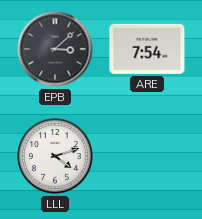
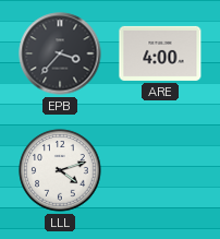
EPB: 3:08 -> 3:37
ARE: 7:54 -> 4:00
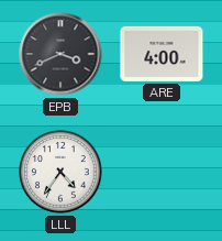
EPB: 3:37 -> 3:41
LLL: 4:12 -> 4:36
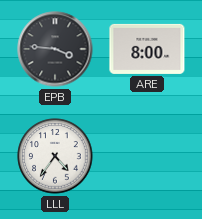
EPB: 3:41 -> 3:46
ARE: 4:00 -> 8:00
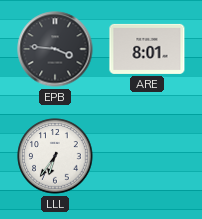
ARE: 8:00 -> 8:01
LLL: 4:36 -> 6:36
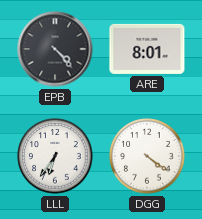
EPB: 3:46 -> 4:23
DGG: none -> 4:21
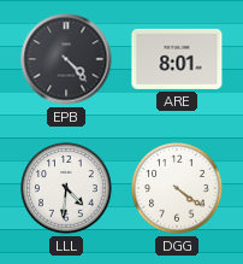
LLL: 6:36 -> 4:31
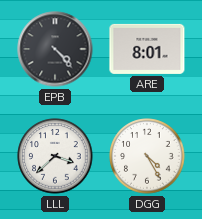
LLL: 4:31 -> 3:38
DGG: 4:21 -> 4:25
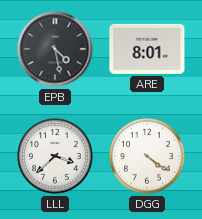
EPB: 4:23 -> 4:28
DGG: 4:25 -> 4:21
